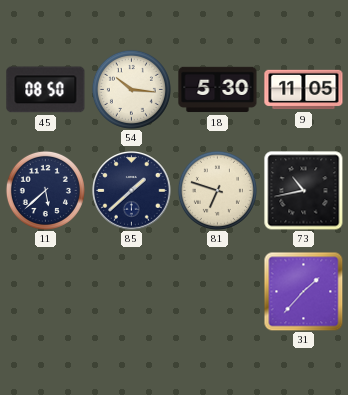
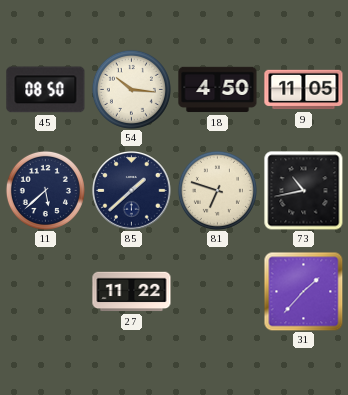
18: 5:30 -> 4:50
27: none -> 11:22
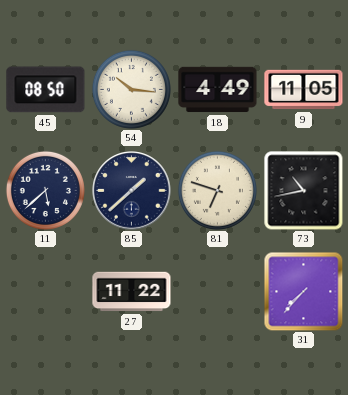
18: 4:50 -> 4:49
31: 1:37 -> 7:37
